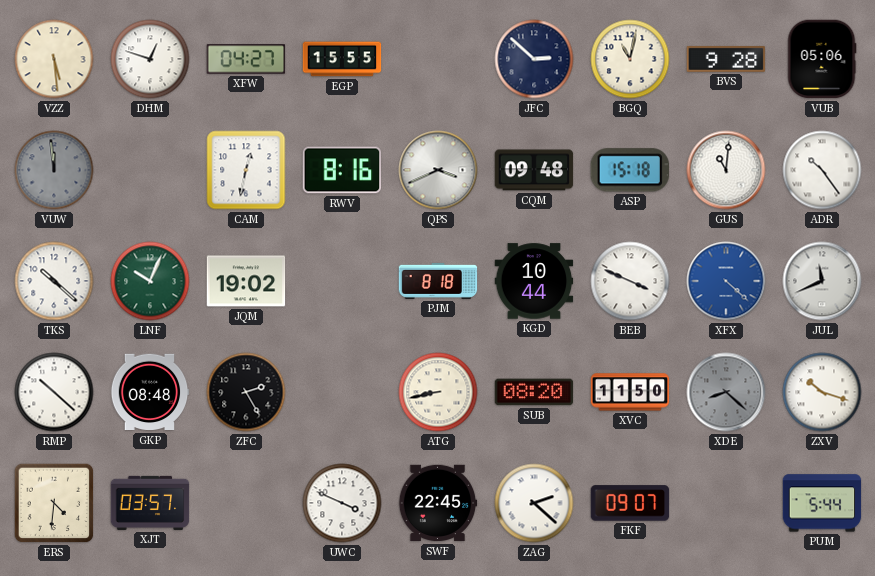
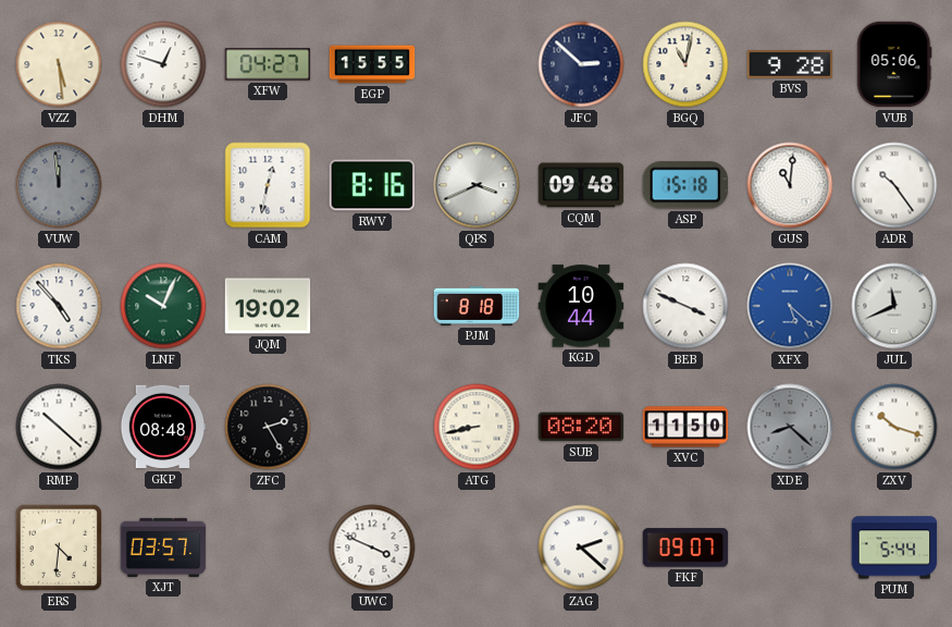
TKS: 10:22 -> 4:53
XFX: 4:22 -> 5:22
SWF: 22:45 -> none
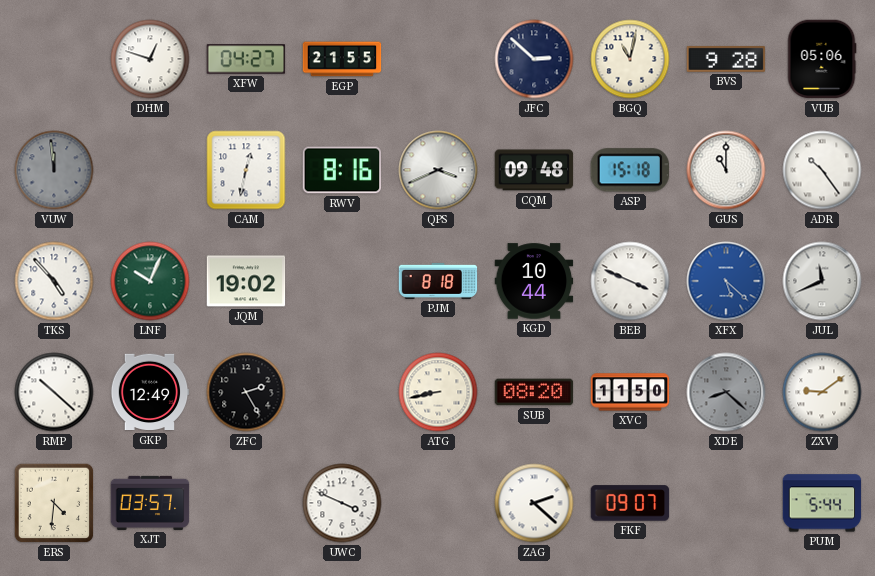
VZZ: 5:29 -> none
EGP: 15:55 -> 21:55
GUS: 11:01 -> 11:00
GKP: 08:48 -> 12:49
ZXV: 10:18 -> 9:09
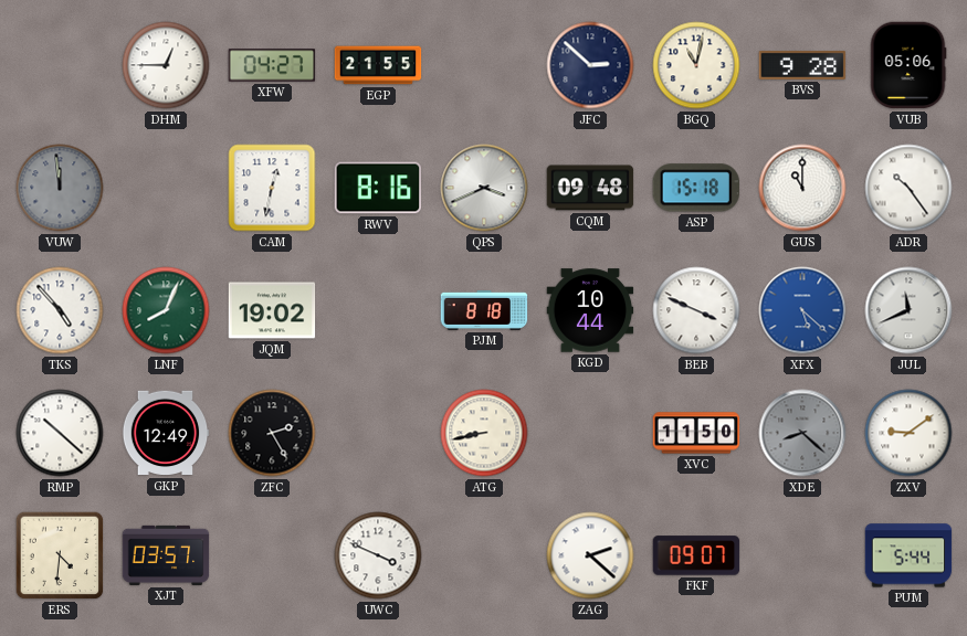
DHM: 12:48 -> 12:45
LNF: 10:04 -> 8:04
SUB: 08:20 -> none
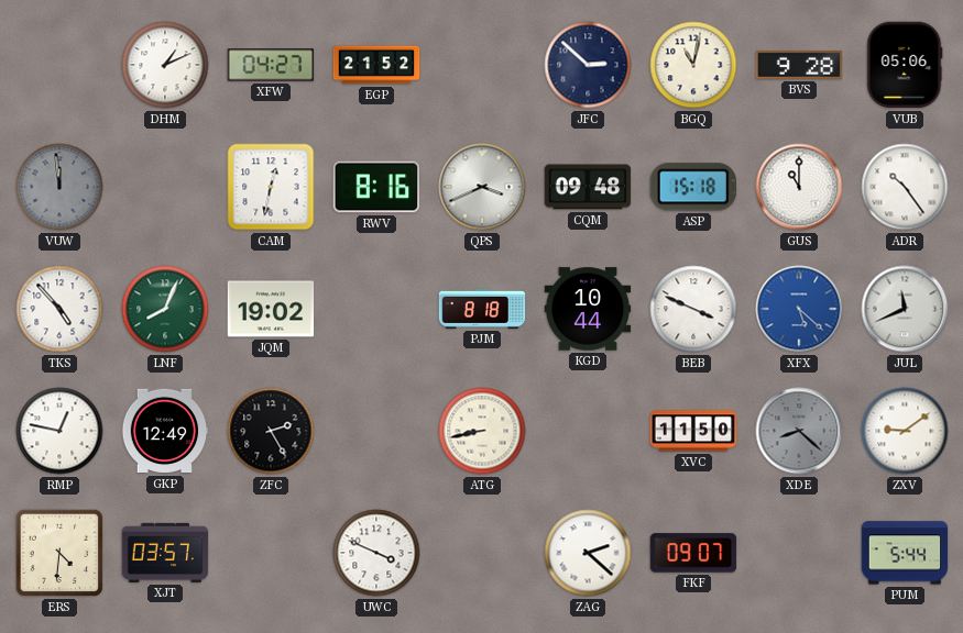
DHM: 12:45 -> 1:11
EGP: 21:55 -> 21:52
RMP: 10:22 -> 12:47
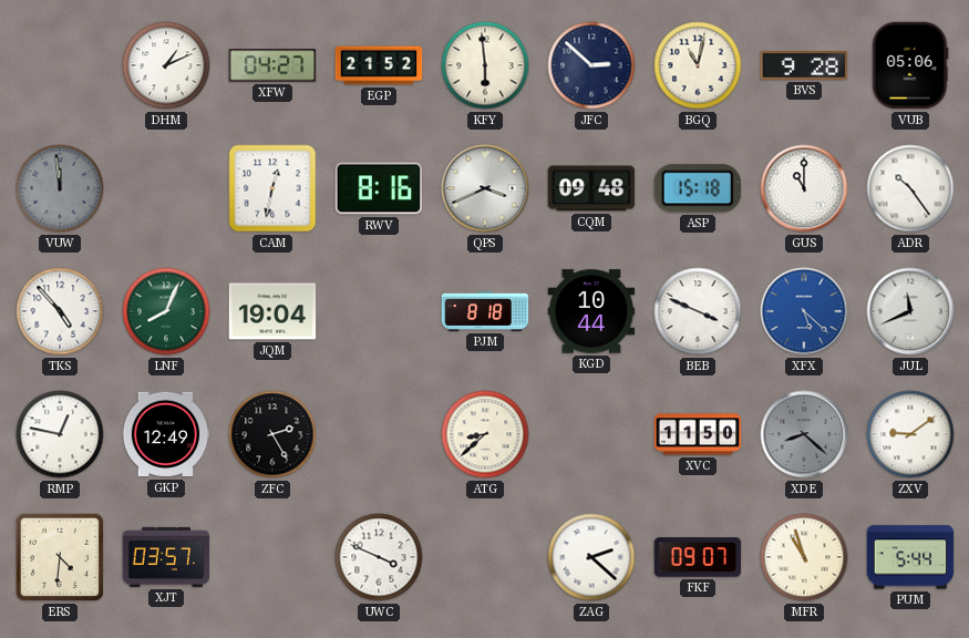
KFY: none -> 5:59
JQM: 19:02 -> 19:04
ATG: 8:43 -> 8:38
MFR: none -> 10:57
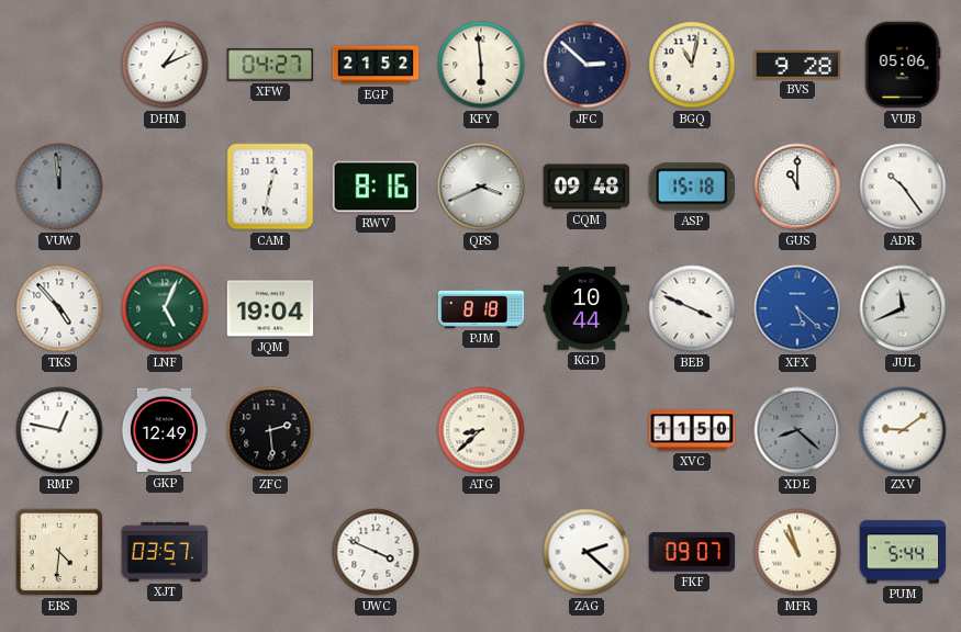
LNF: 8:04 -> 5:04
ZFC: 2:25 -> 2:29
